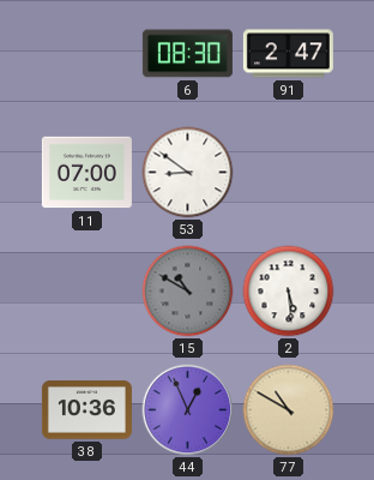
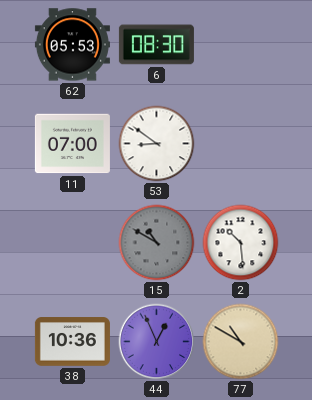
62: none -> 05:53
91: 2:47 -> none
2: 5:29 -> 10:29
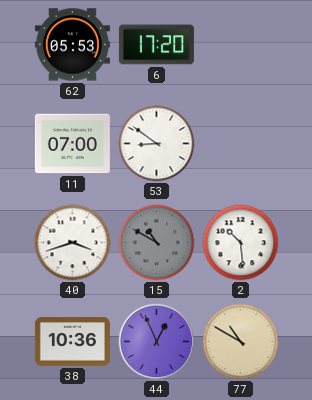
6: 08:30 -> 17:20
40: none -> 3:42
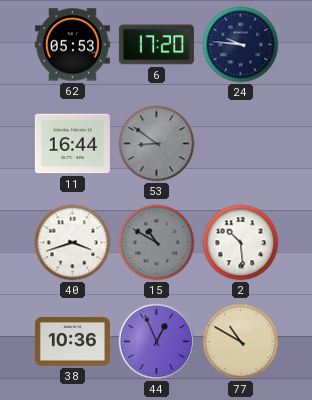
24: none -> 9:46
11: 07:00 -> 16:44
53 dial: white -> grey
